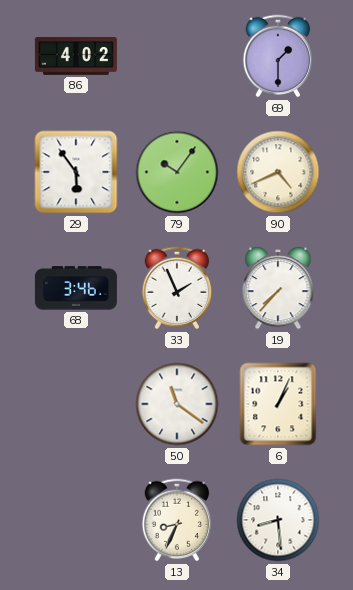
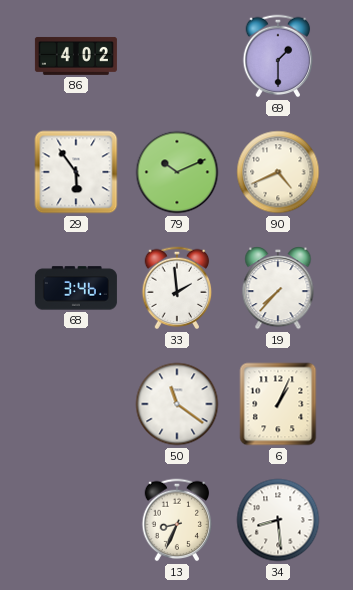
79: 10:06 -> 10:11
33: 1:56 -> 1:59
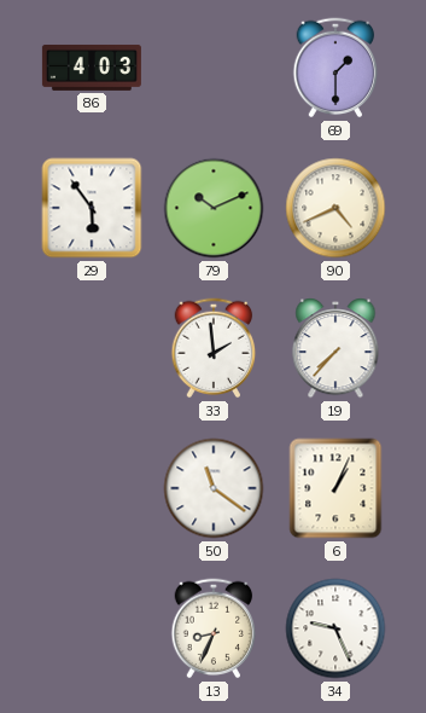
86: 4:02 -> 4:03
68: 3:46 -> none
34: 8:29 -> 9:26
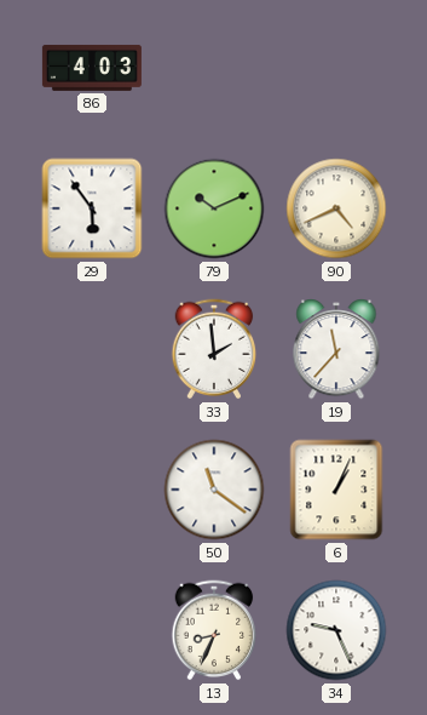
69: 1:30 -> none
19: 7:37 -> 11:37
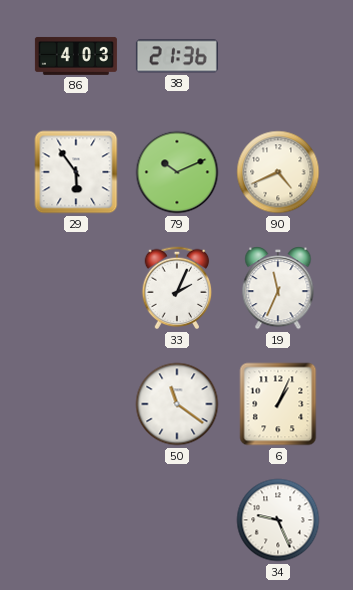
38: none -> 21:36
33: 1:59 -> 2:04
19: 11:37 -> 11:34
13: 8:34 -> none
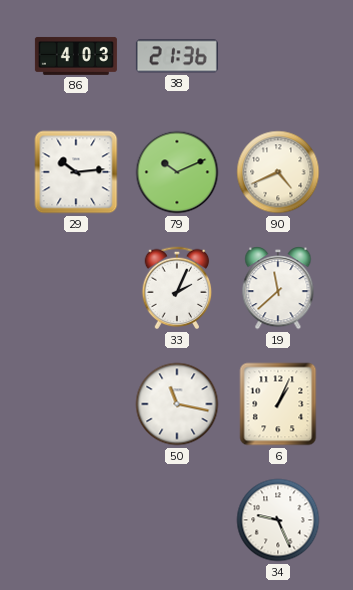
29: 5:54 -> 10:14
19: 11:34 -> 11:38
50: 11:21 -> 11:17
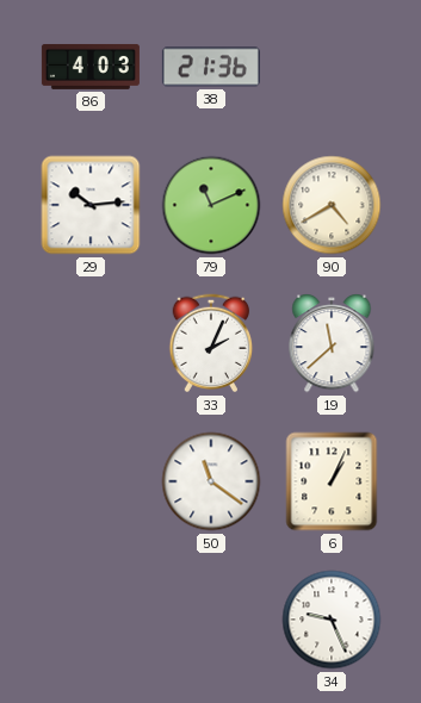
79: 10:11 -> 11:11
90: 4:41 -> 4:40
50: 11:17 -> 11:21
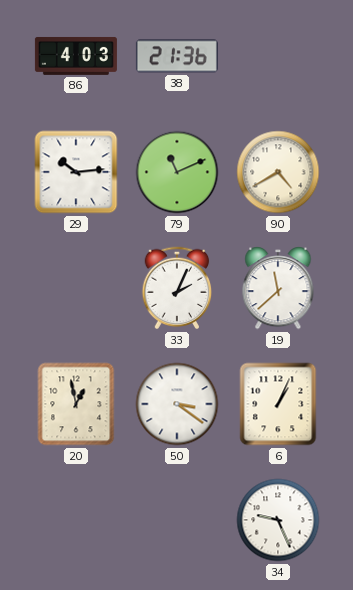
20: none -> 12:58
50: 11:21 -> 3:21
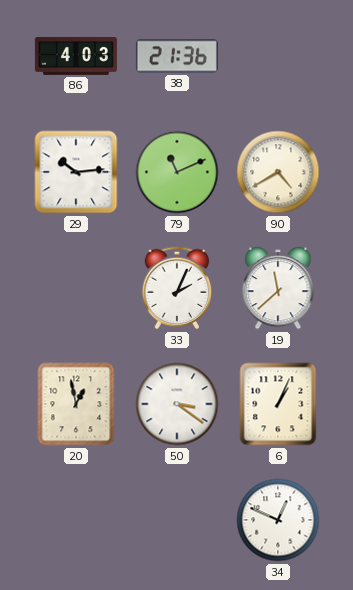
34: 9:26 -> 12:49
